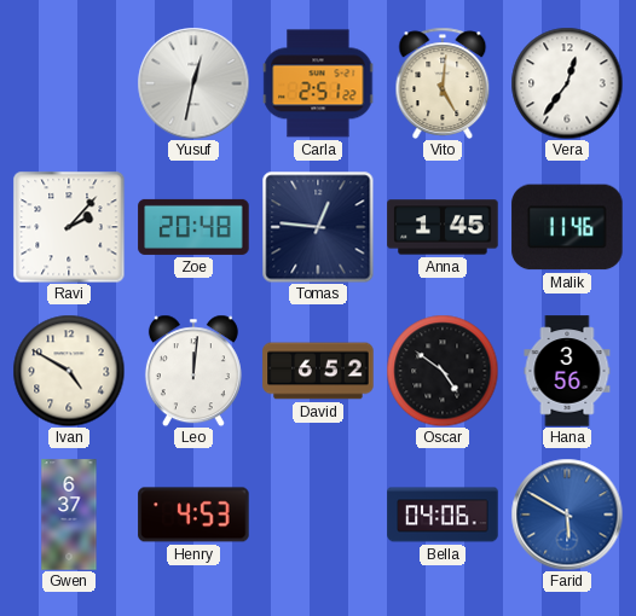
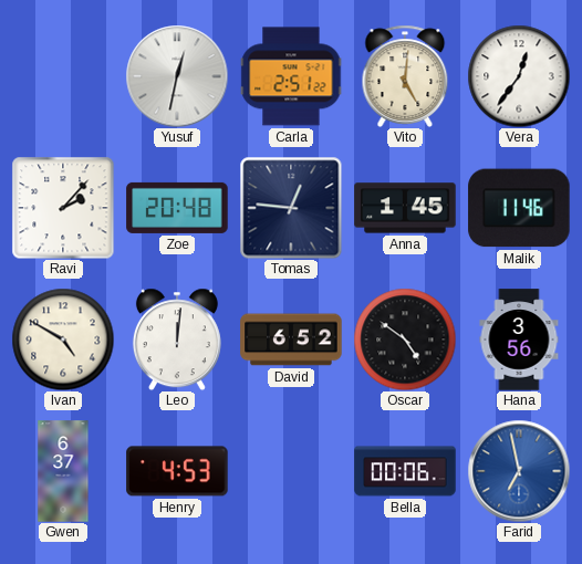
Bella: 04:06 -> 00:06
Farid: 5:50 -> 6:58
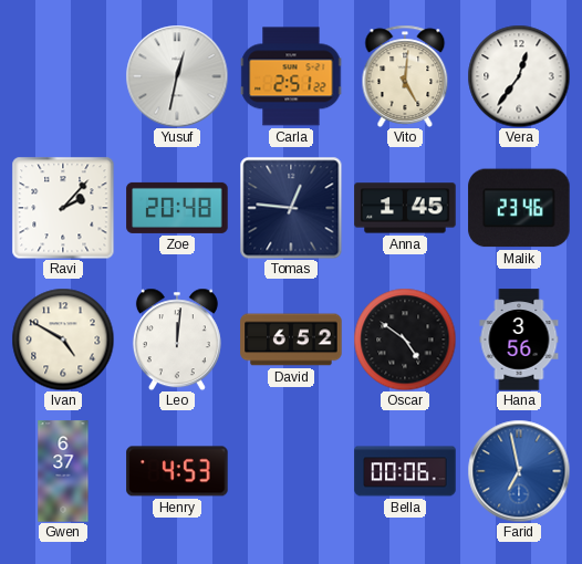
Malik: 11:46 -> 23:46
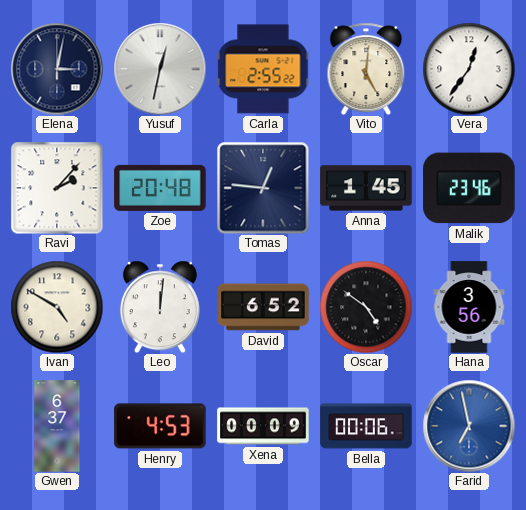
Elena: none -> 3:02
Carla: 2:51 -> 2:55
Xena: none -> 00:09
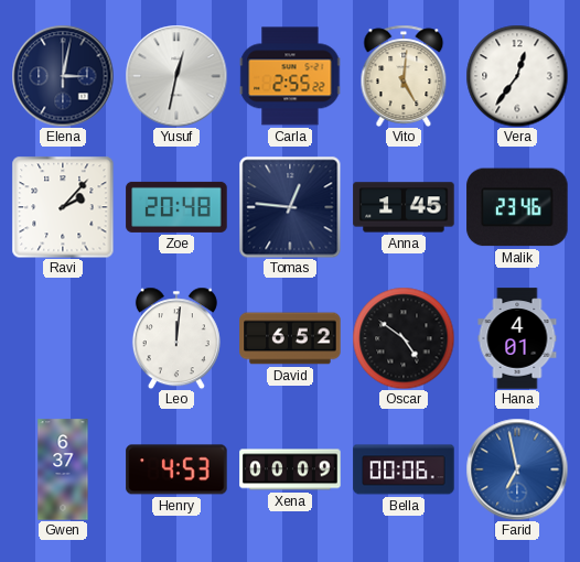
Ivan: 4:50 -> none
Hana: 3:56 -> 4:01
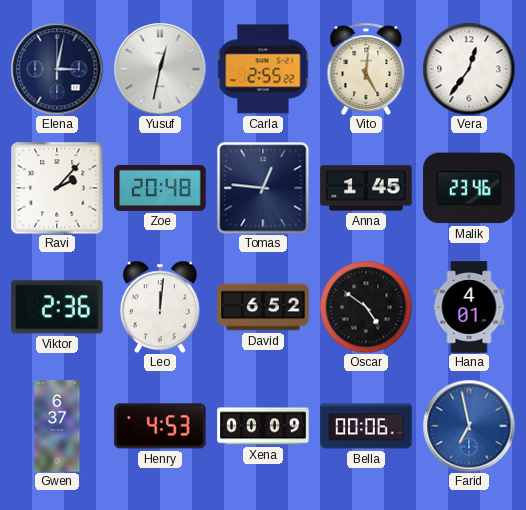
Viktor: none -> 2:36
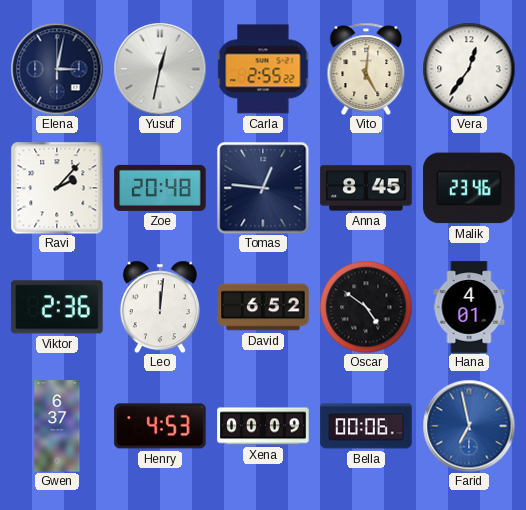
Anna: 1:45 -> 8:45
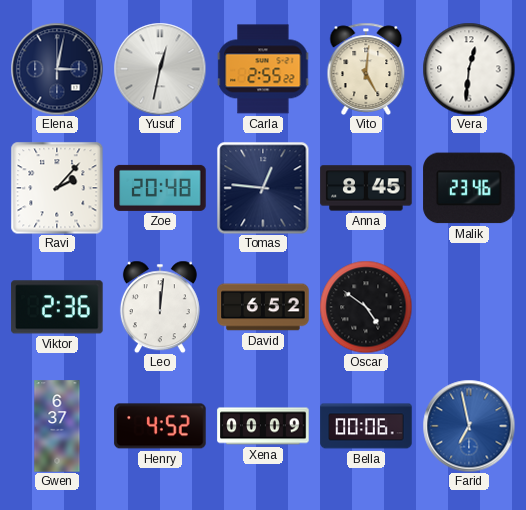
Vera: 12:36 -> 12:31
Hana: 4:01 -> none
Henry: 4:53 -> 4:52
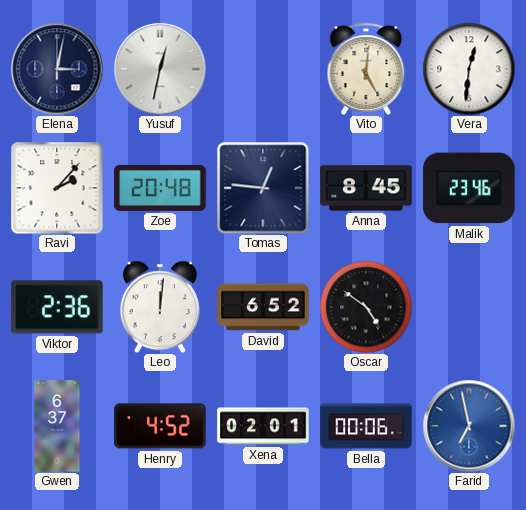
Carla: 2:55 -> none
Xena: 00:09 -> 02:01
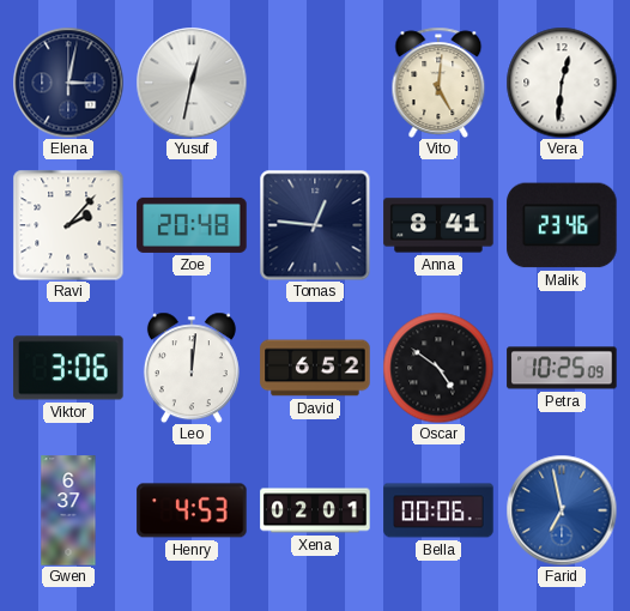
Anna: 8:45 -> 8:41
Viktor: 2:36 -> 3:06
Petra: none -> 10:25
Henry: 4:52 -> 4:53
